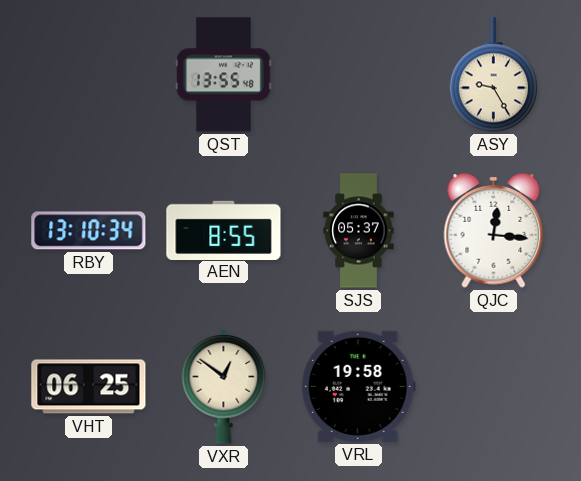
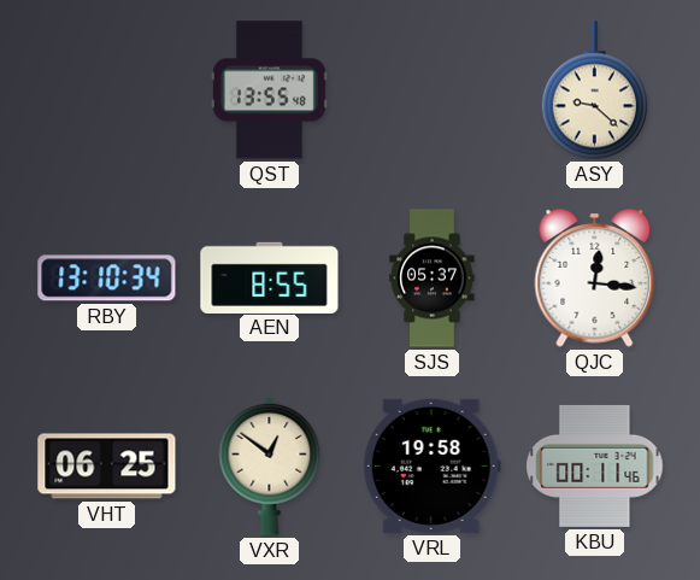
ASY: 9:25 -> 9:22
KBU: none -> 00:11
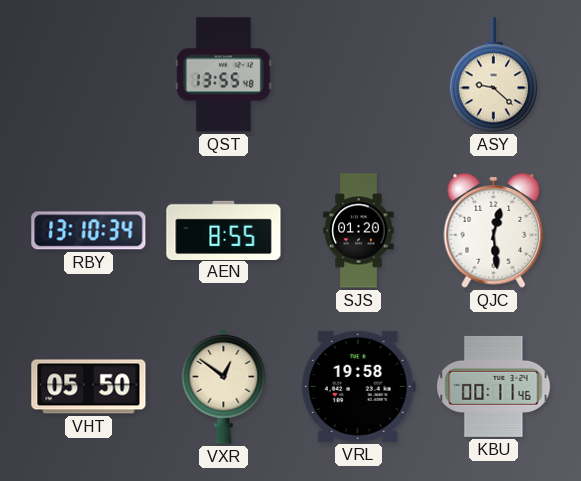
SJS: 05:37 -> 01:20
QJC: 12:16 -> 12:29
VHT: 06:25 -> 05:50
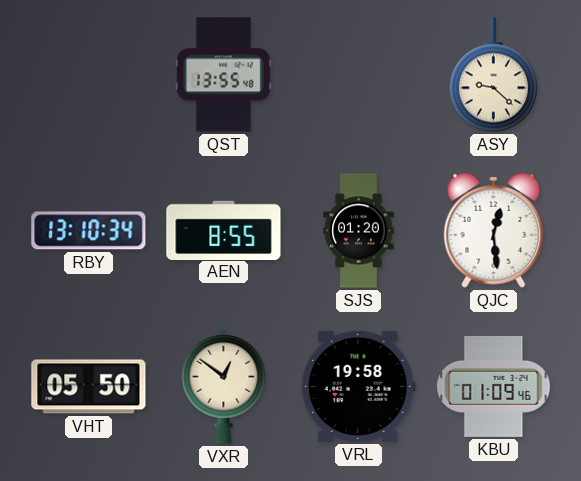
KBU: 00:11 -> 01:09
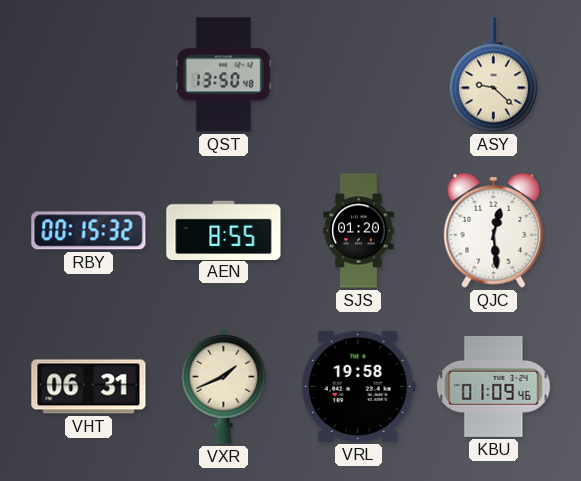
QST: 13:55 -> 13:50
RBY: 13:10 -> 00:15
VHT: 05:50 -> 06:31
VXR: 12:51 -> 1:41
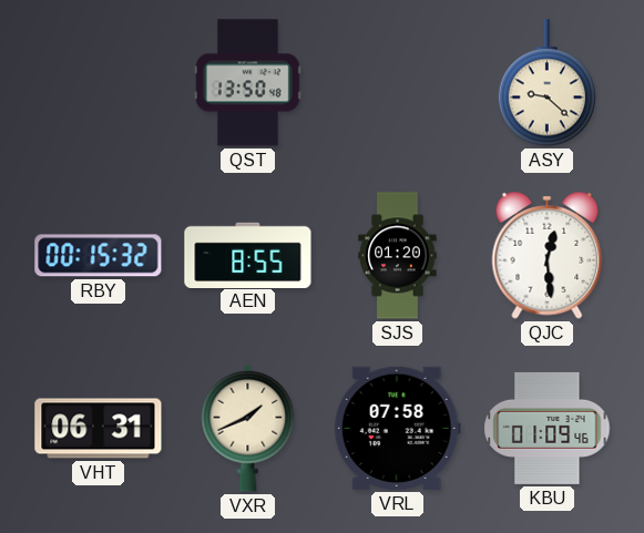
VRL: 19:58 -> 07:58
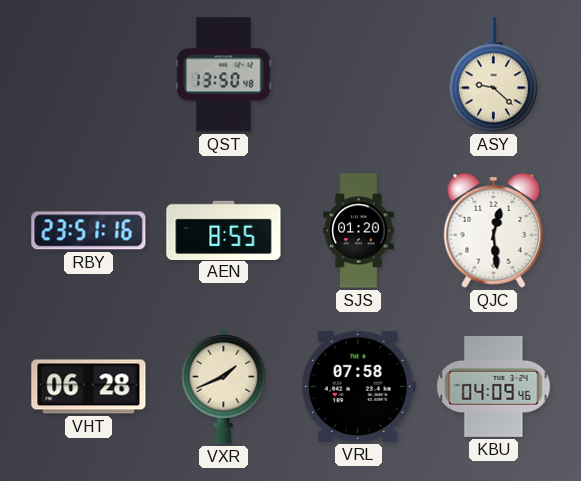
RBY: 00:15 -> 23:51
VHT: 06:31 -> 06:28
KBU: 01:09 -> 04:09
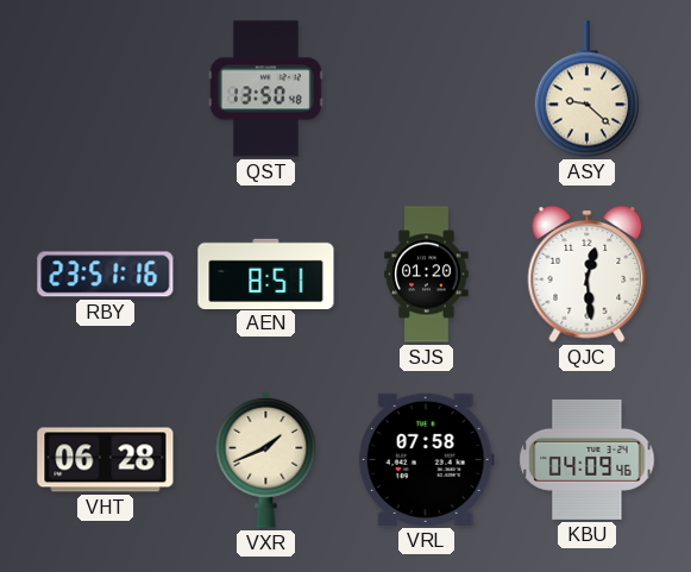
AEN: 8:55 -> 8:51
